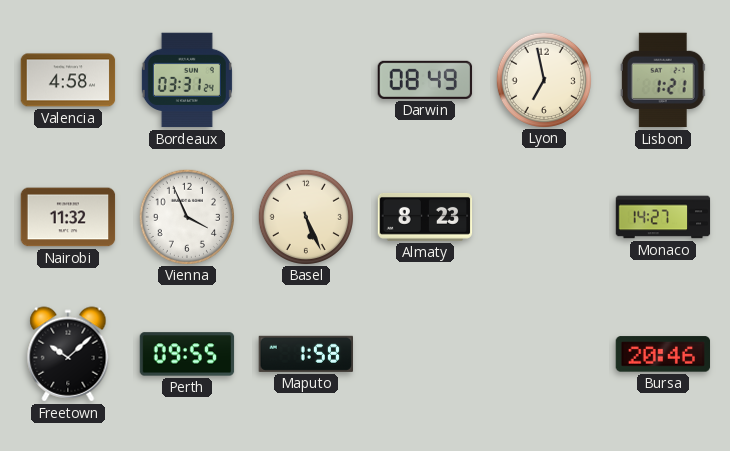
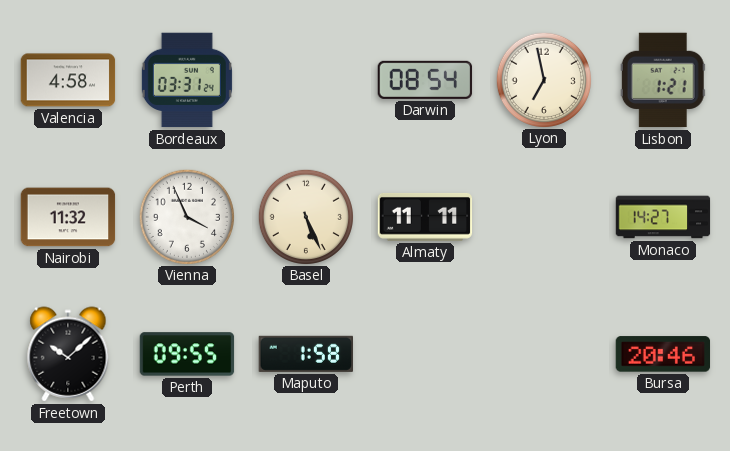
Darwin: 08:49 -> 08:54
Almaty: 8:23 -> 11:11
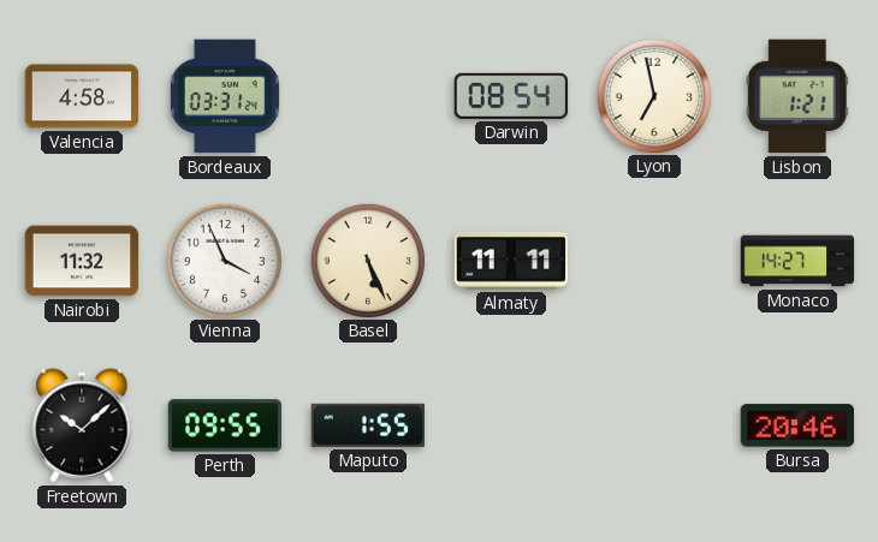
Maputo: 1:58 -> 1:55
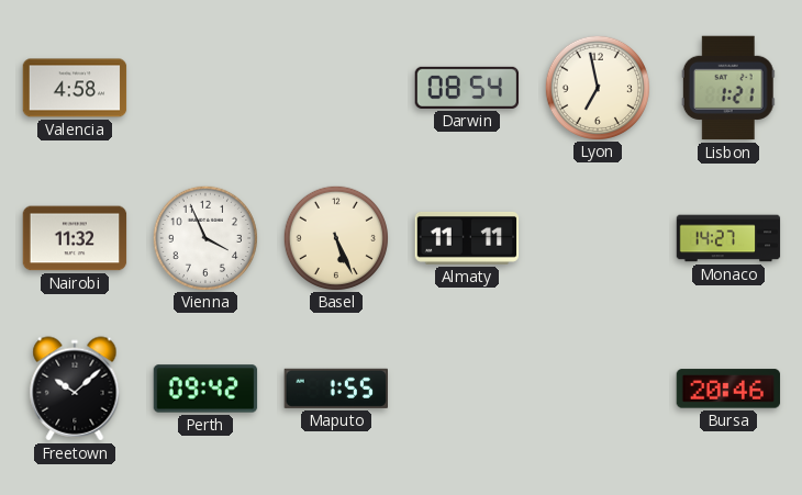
Bordeaux: 03:31 -> none
Perth: 09:55 -> 09:42
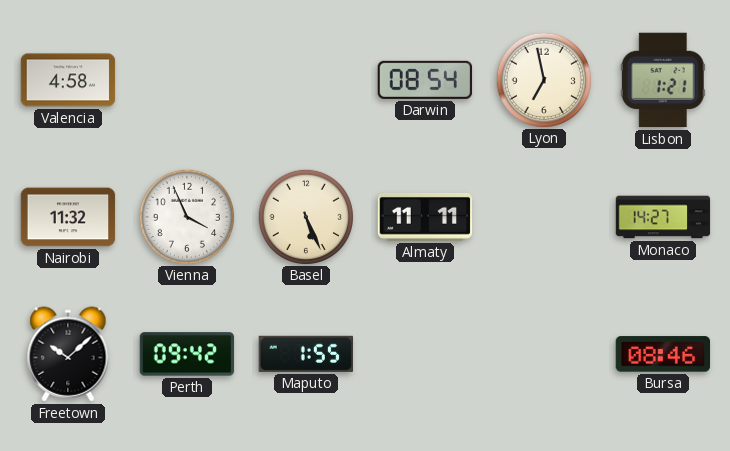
Bursa: 20:46 -> 08:46
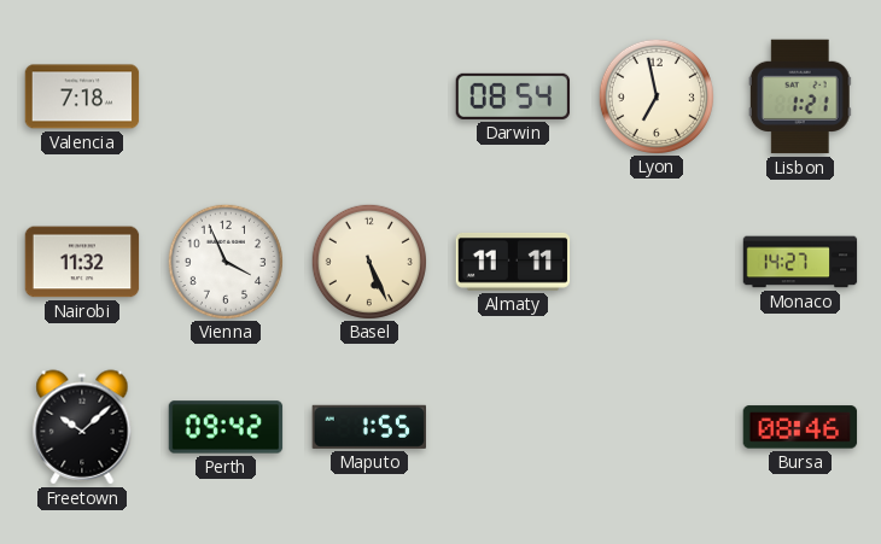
Valencia: 4:58 -> 7:18
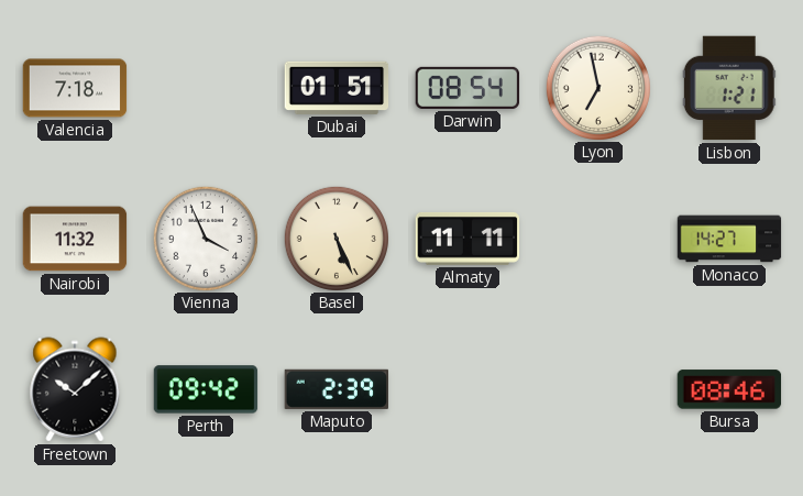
Dubai: none -> 01:51
Maputo: 1:55 -> 2:39
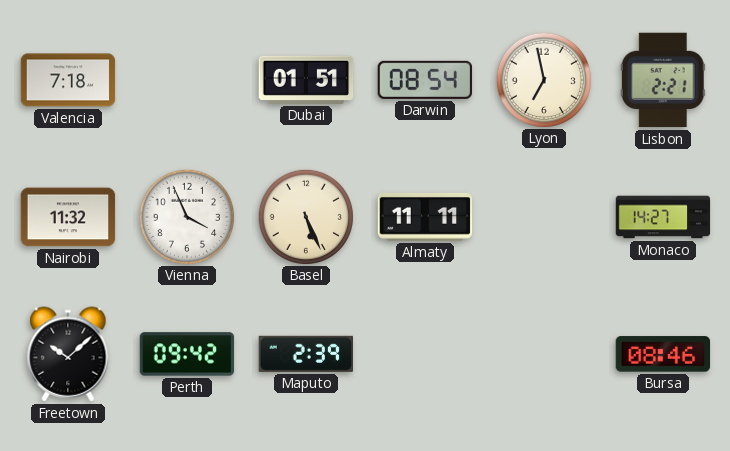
Lisbon: 1:21 -> 2:21
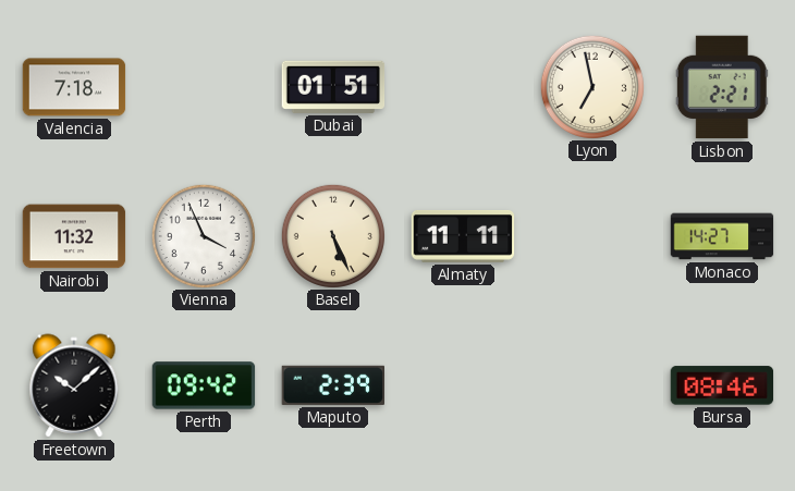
Darwin: 08:54 -> none
